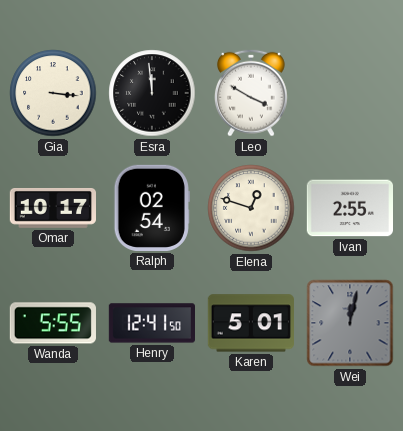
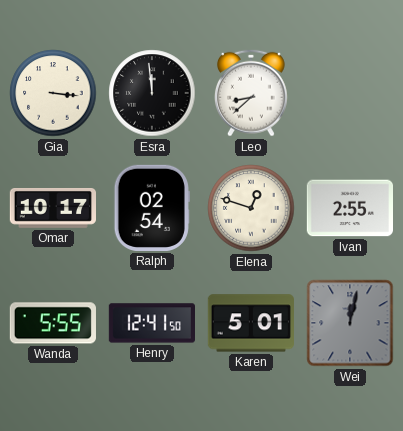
Leo: 3:50 -> 8:38
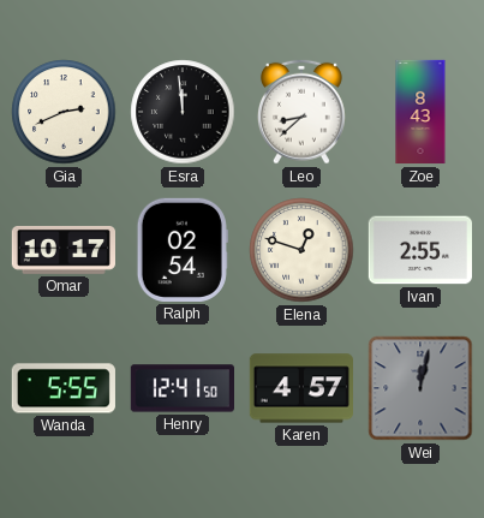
Gia: 3:16 -> 2:41
Zoe: none -> 8:43
Karen: 5:01 -> 4:57
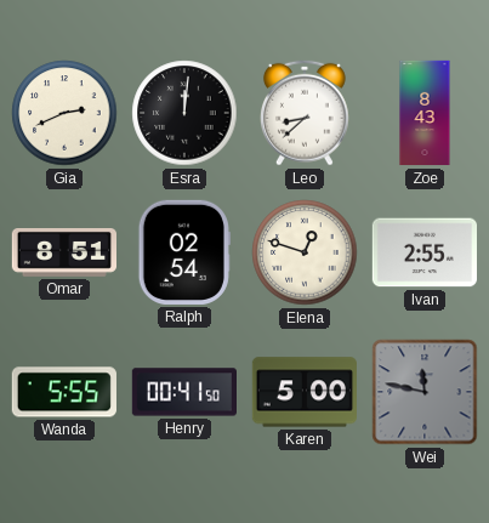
Esra: 11:59 -> 12:01
Omar: 10:17 -> 8:51
Henry: 12:41 -> 00:41
Karen: 4:57 -> 5:00
Wei: 12:02 -> 11:47
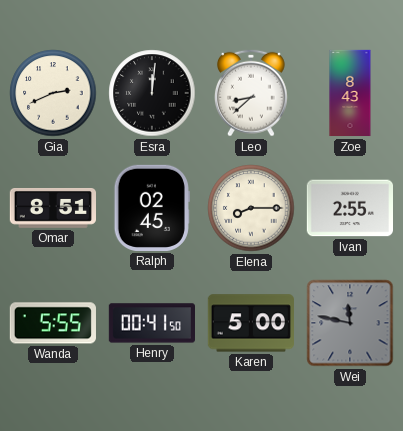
Ralph: 02:54 -> 02:45
Elena: 12:48 -> 8:15
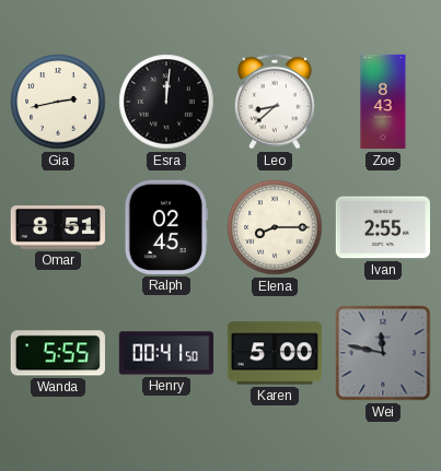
Gia: 2:41 -> 2:43
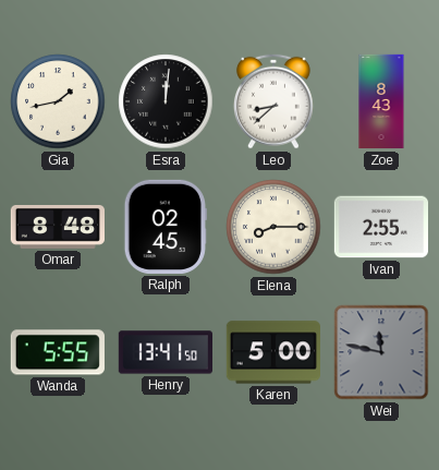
Gia: 2:43 -> 1:43
Omar: 8:51 -> 8:48
Henry: 00:41 -> 13:41
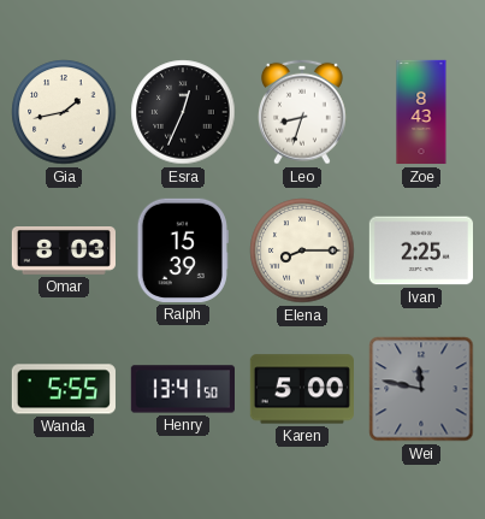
Esra: 12:01 -> 12:34
Leo: 8:38 -> 8:33
Omar: 8:48 -> 8:03
Ralph: 02:45 -> 15:39
Ivan: 2:55 -> 2:25
